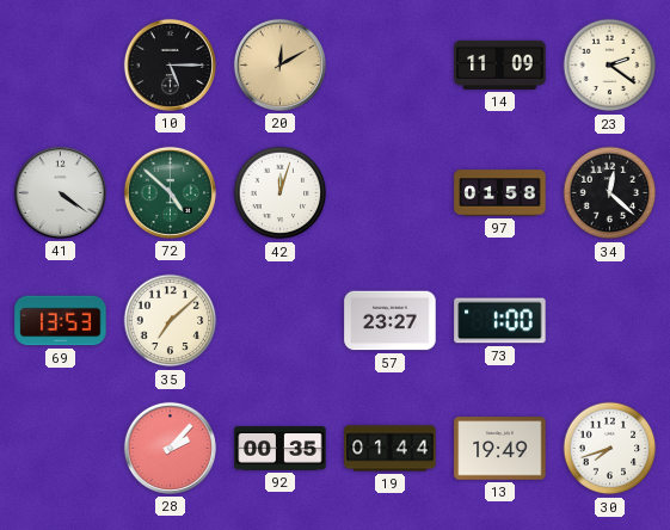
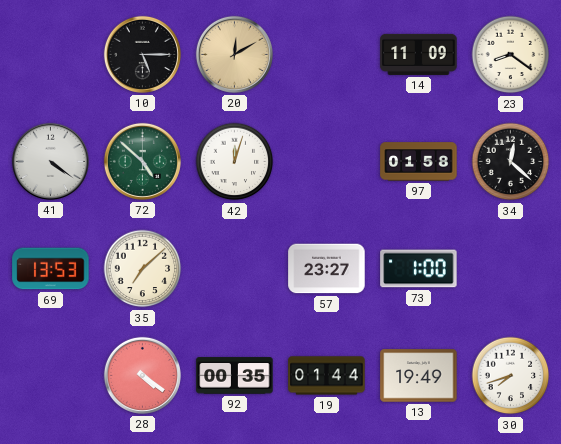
23: 2:21 -> 8:21
28: 2:07 -> 4:21
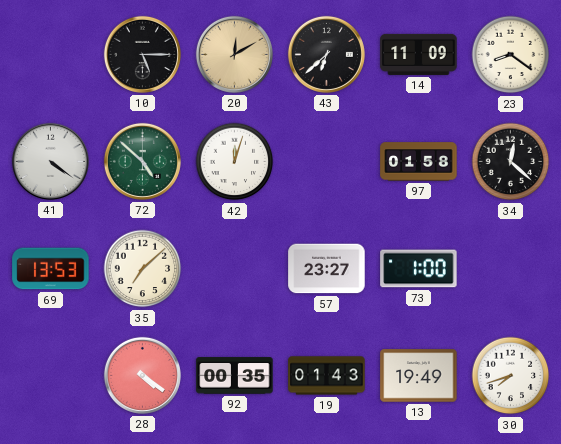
43: none -> 6:38
19: 01:44 -> 01:43
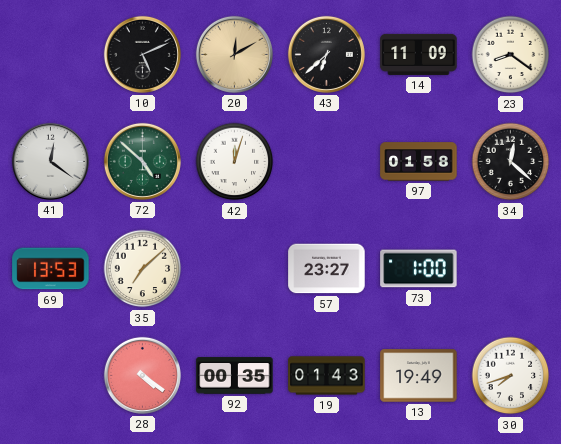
10: 5:15 -> 5:11
41: 4:21 -> 12:21
